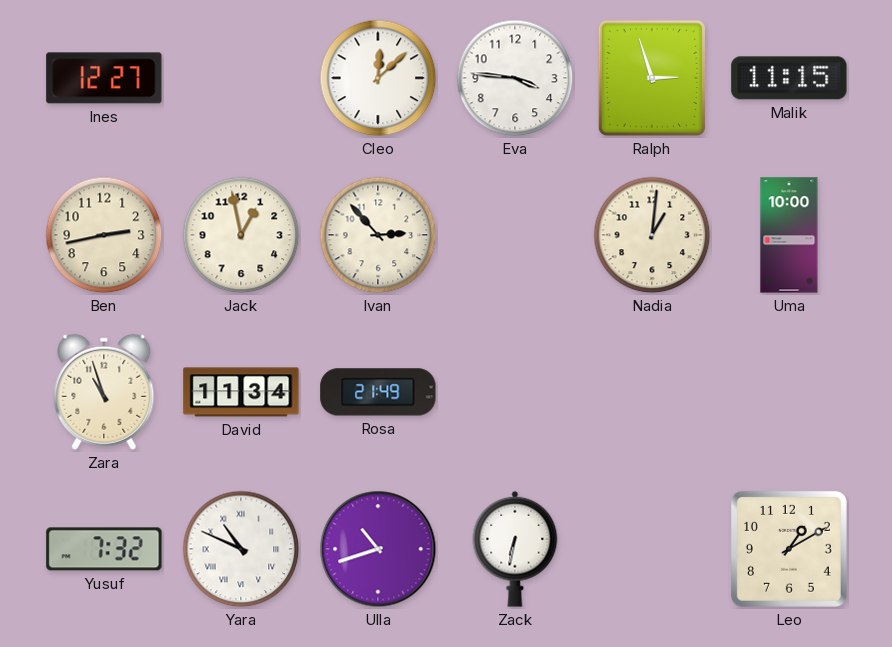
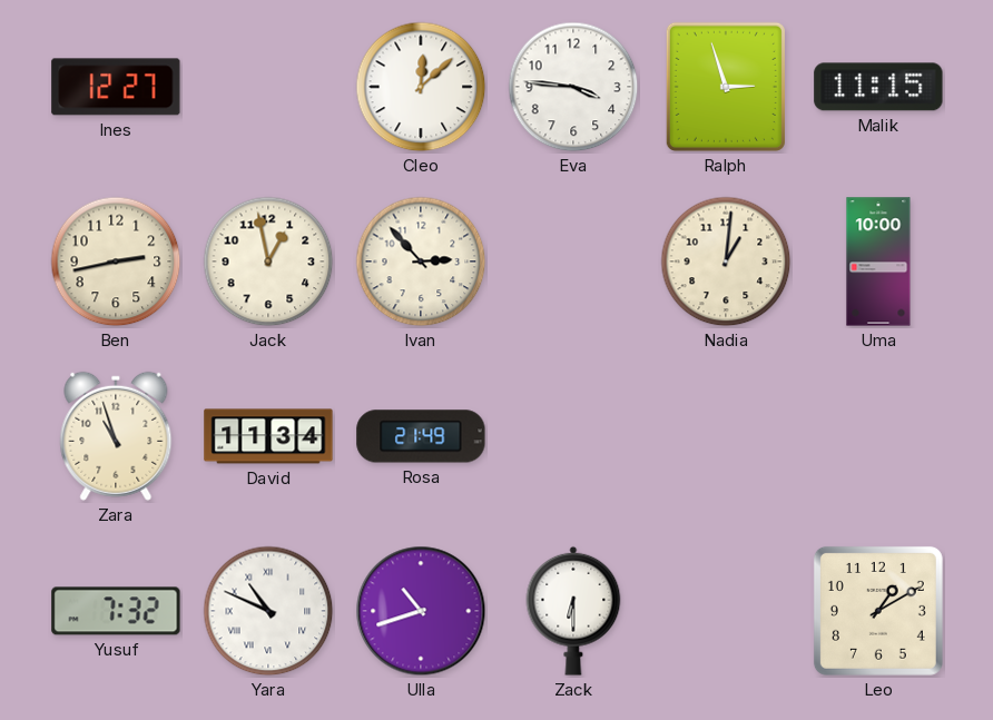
Zack: 6:32 -> 6:30
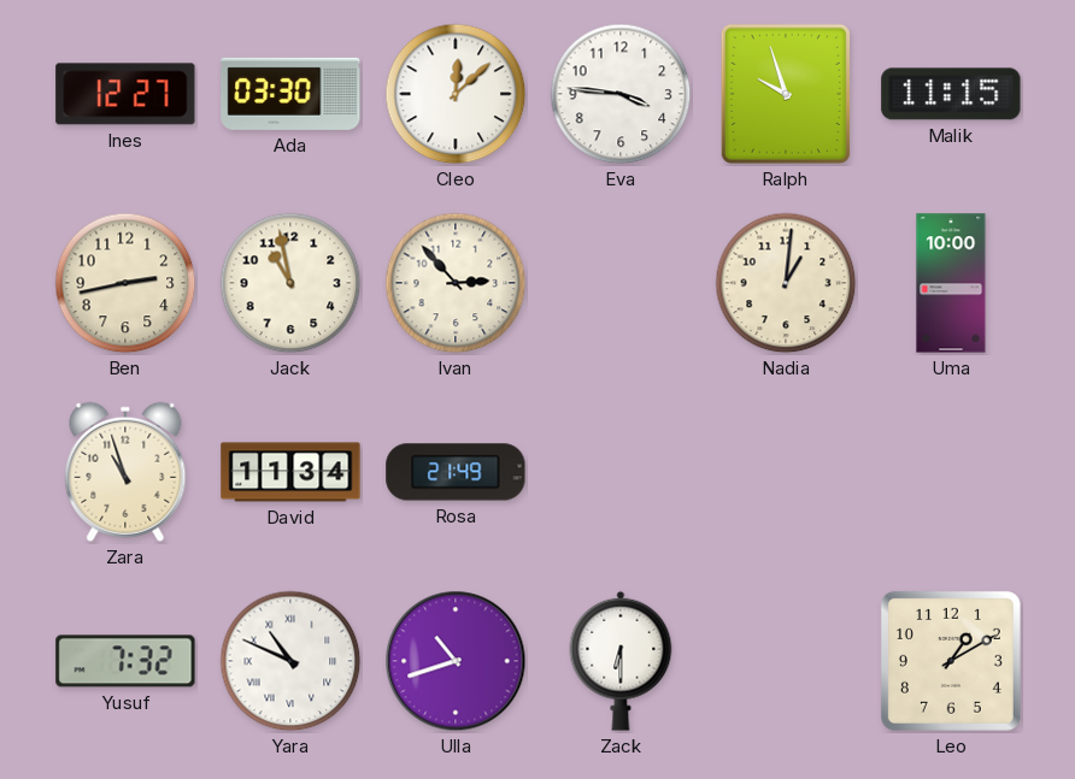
Ada: none -> 03:30
Ralph: 2:57 -> 9:57
Jack: 12:58 -> 10:58
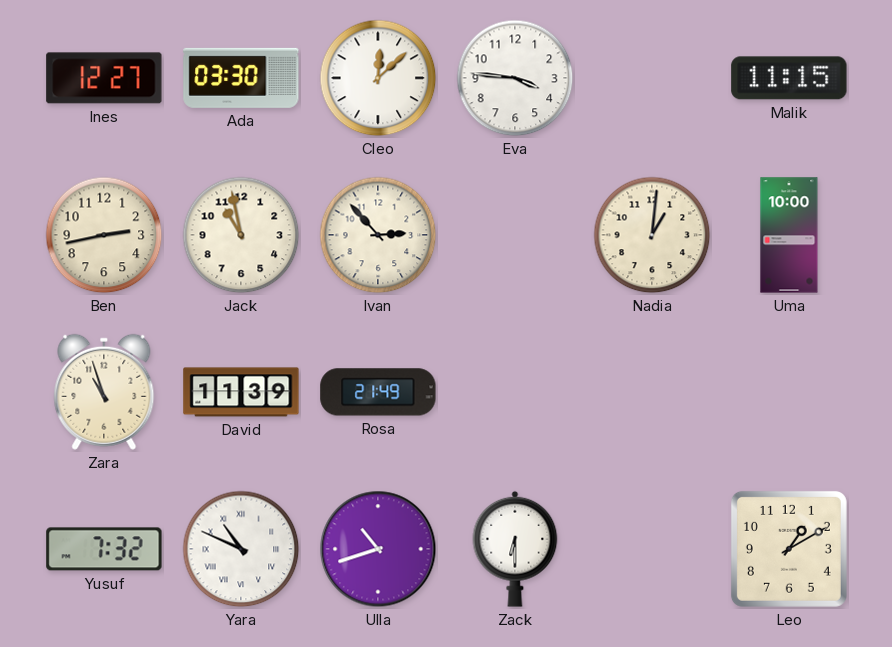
Ralph: 9:57 -> none
David: 11:34 -> 11:39
